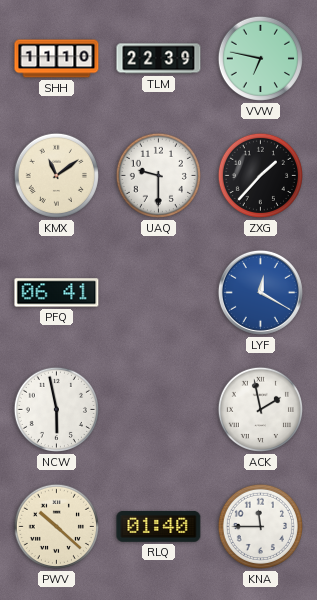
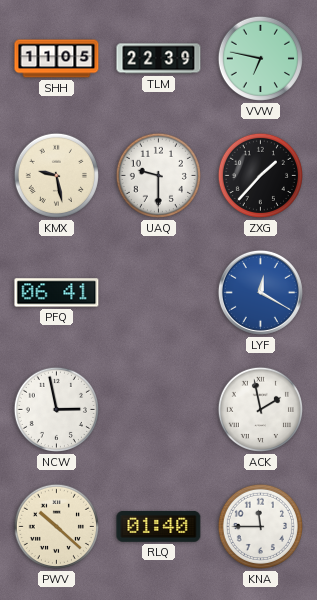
SHH: 11:10 -> 11:05
KMX: 11:09 -> 9:28
NCW: 5:58 -> 2:58
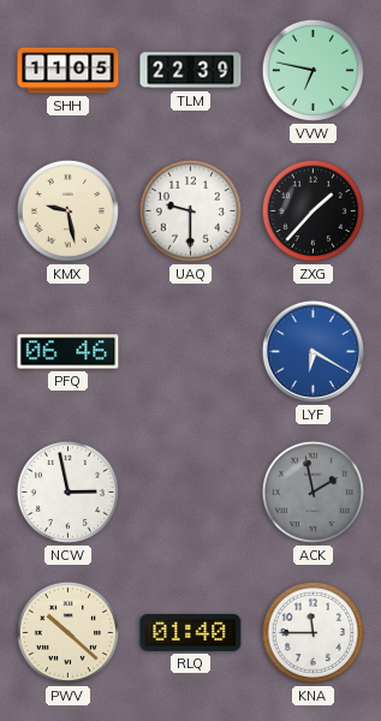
PFQ: 06:41 -> 06:46
LYF: 12:20 -> 6:20
ACK dial: white -> grey
